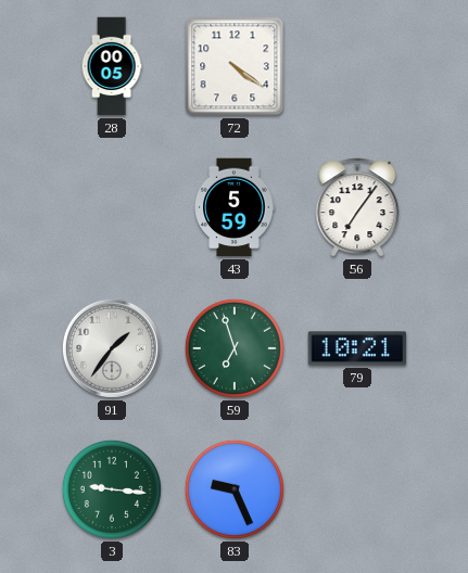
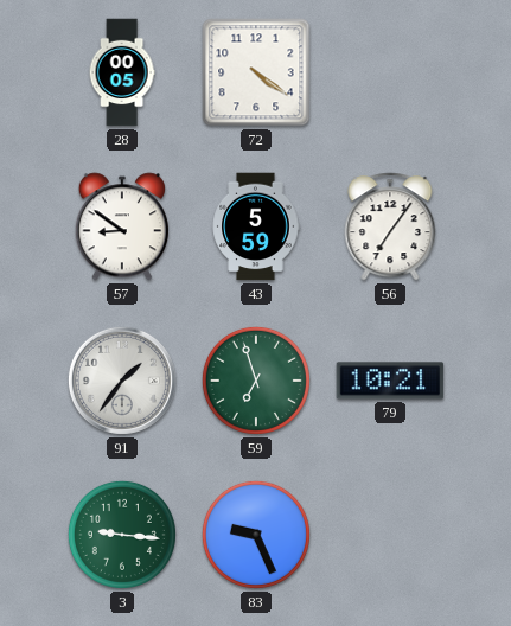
57: none -> 8:51
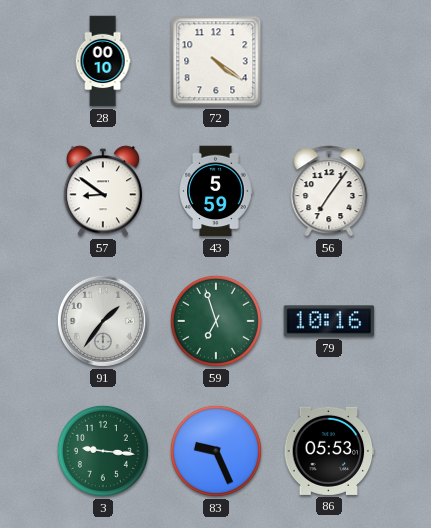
28: 00:05 -> 00:10
79: 10:21 -> 10:16
86: none -> 05:53
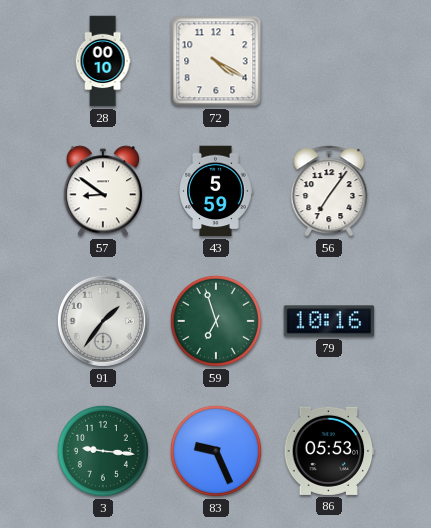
72: 4:21 -> 4:20
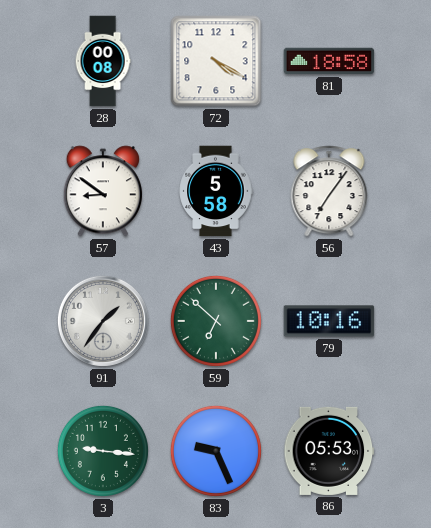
28: 00:10 -> 00:08
81: none -> 18:58
43: 5:59 -> 5:58
59: 6:57 -> 6:52
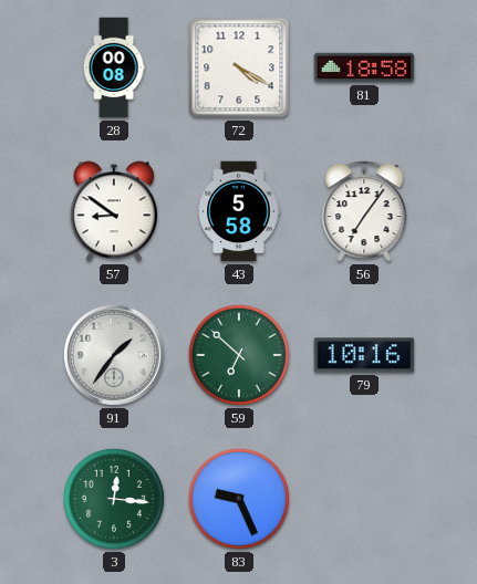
3: 9:16 -> 12:16
86: 05:53 -> none
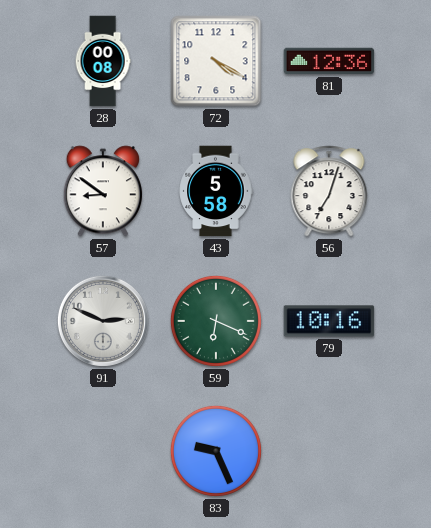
81: 18:58 -> 12:36
56: 7:06 -> 7:03
91: 1:36 -> 2:49
59: 6:52 -> 6:19
3: 12:16 -> none
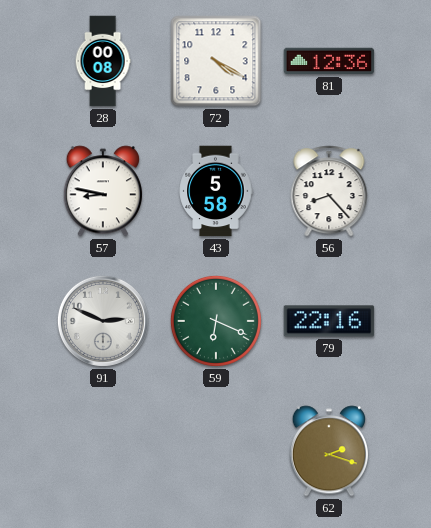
57: 8:51 -> 8:47
56: 7:03 -> 8:23
79: 10:16 -> 22:16
83: 9:26 -> none
62: none -> 2:18
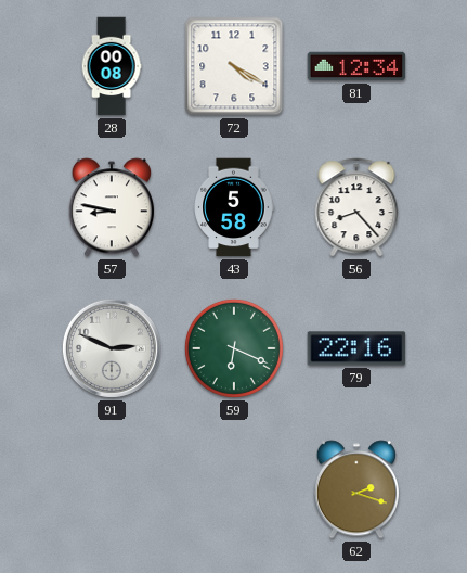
81: 12:36 -> 12:34
